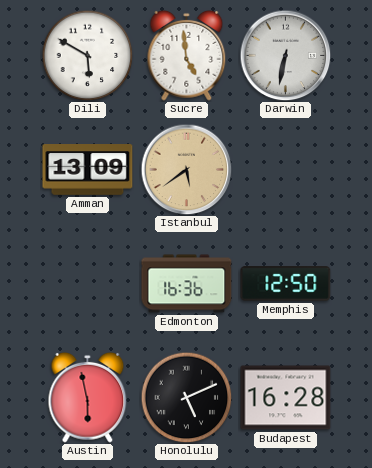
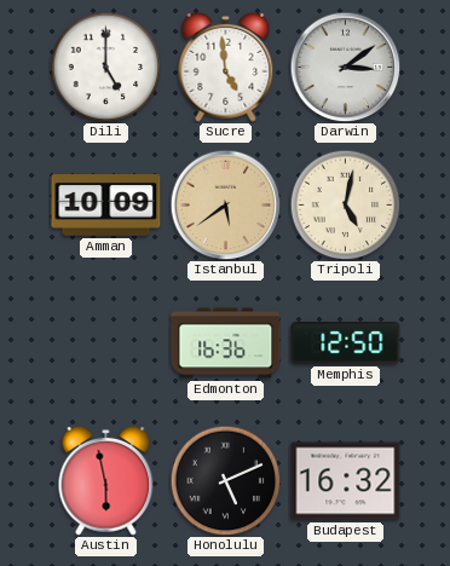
Dili: 5:50 -> 5:00
Darwin: 6:32 -> 3:09
Amman: 13:09 -> 10:09
Tripoli: none -> 5:02
Budapest: 16:28 -> 16:32
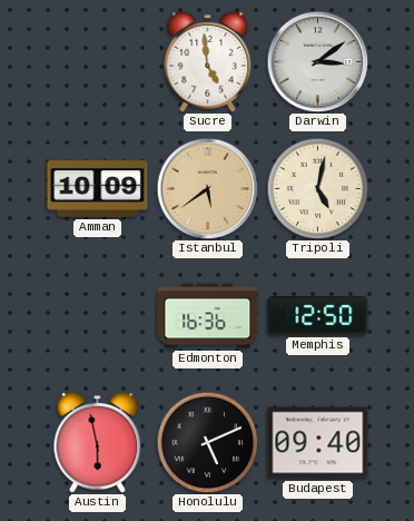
Dili: 5:00 -> none
Budapest: 16:32 -> 09:40
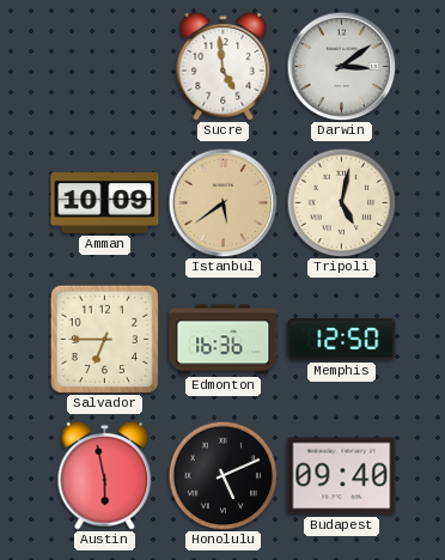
Salvador: none -> 6:45
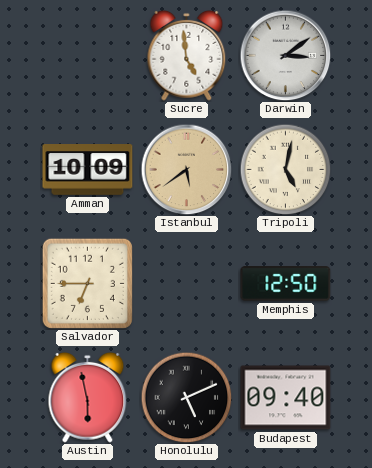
Edmonton: 16:36 -> none
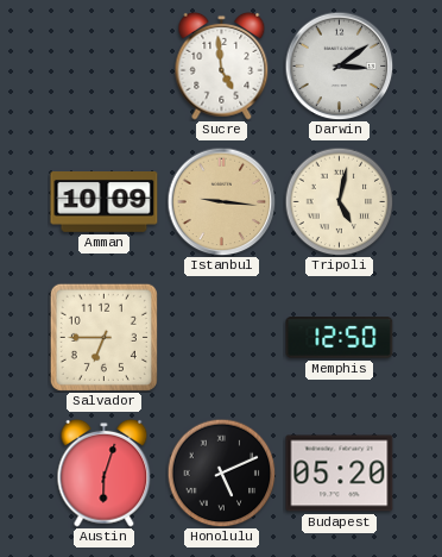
Istanbul: 5:39 -> 9:16
Austin: 5:58 -> 6:03
Budapest: 09:40 -> 05:20
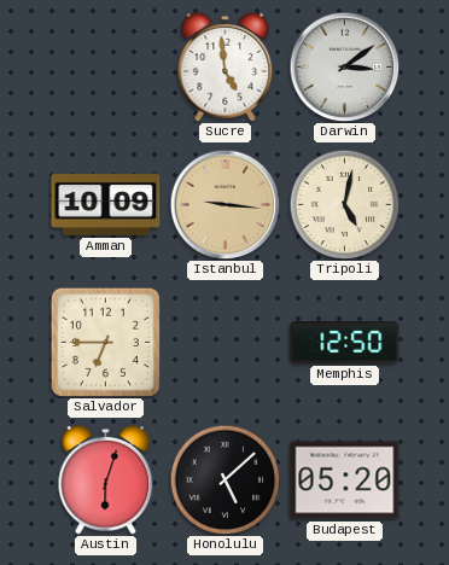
Honolulu: 5:11 -> 5:08
